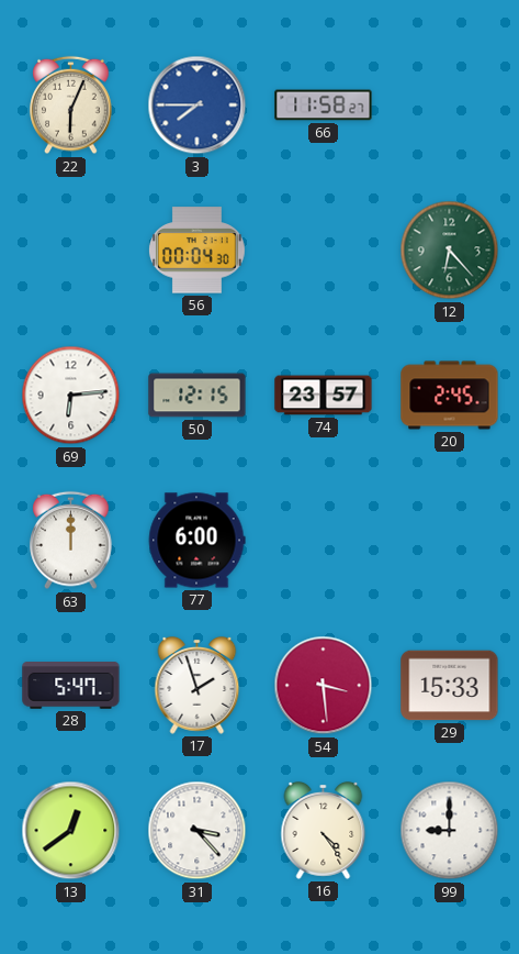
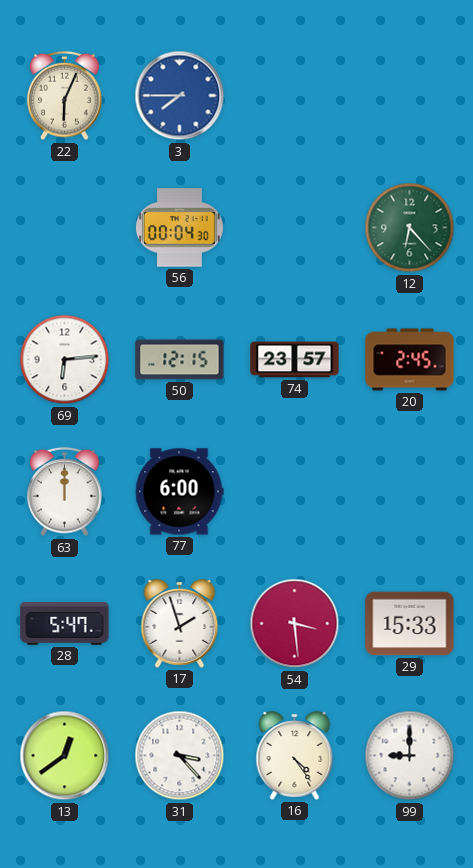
66: 11:58 -> none
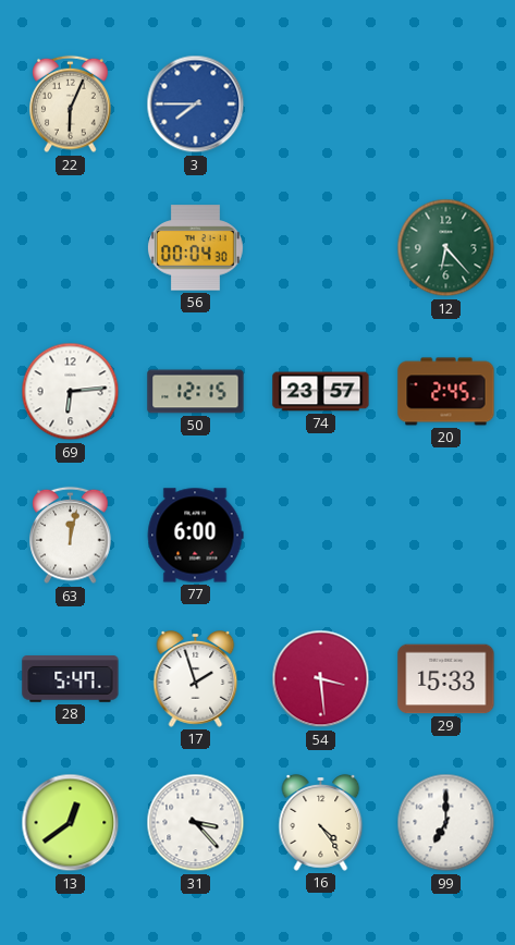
63: 12:00 -> 12:02
99: 9:00 -> 7:00
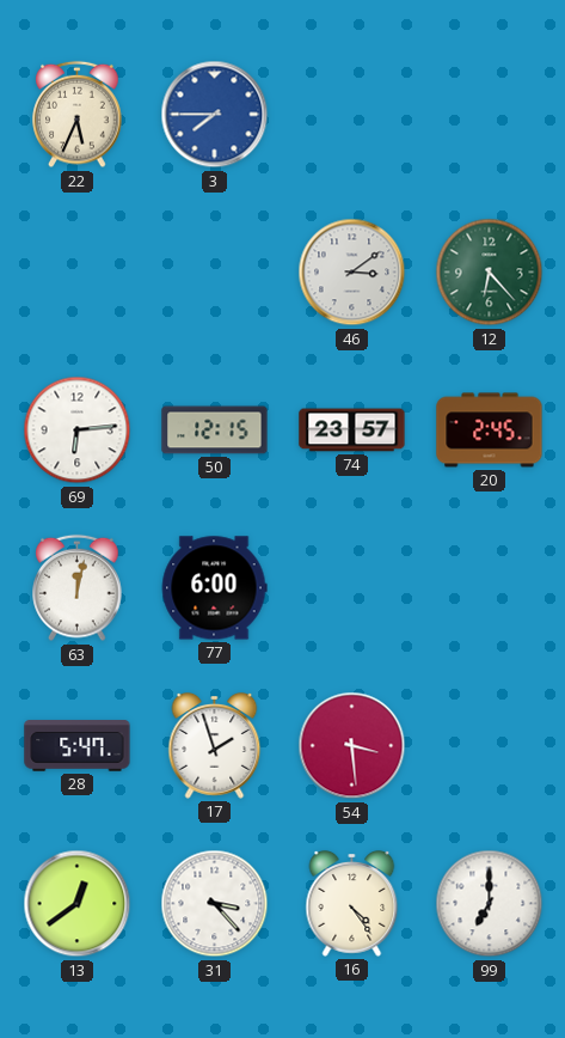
22: 6:04 -> 5:34
56: 00:04 -> none
46: none -> 3:09
29: 15:33 -> none
